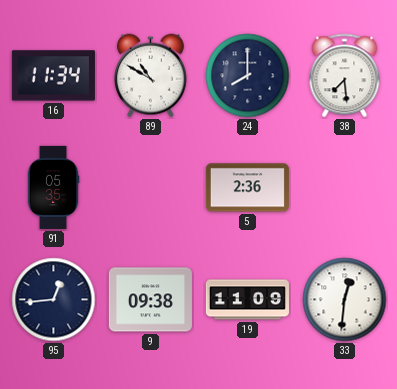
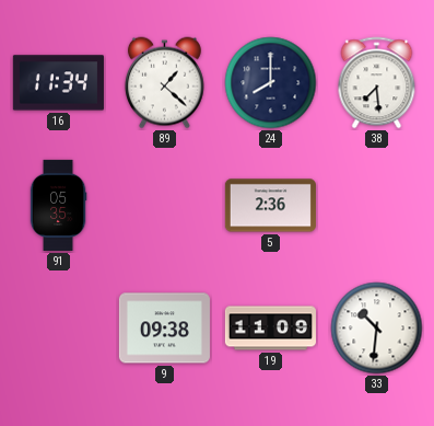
89: 10:50 -> 1:22
95: 12:44 -> none
33: 12:31 -> 10:31
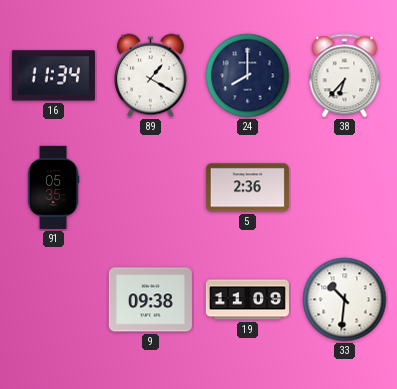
89: 1:22 -> 1:20
38: 7:29 -> 6:37
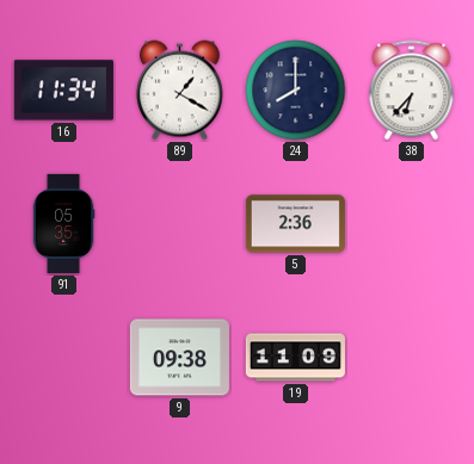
33: 10:31 -> none
